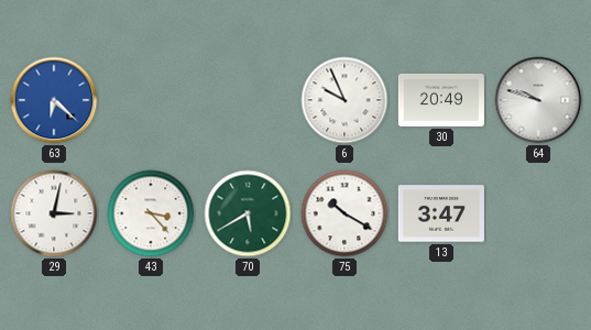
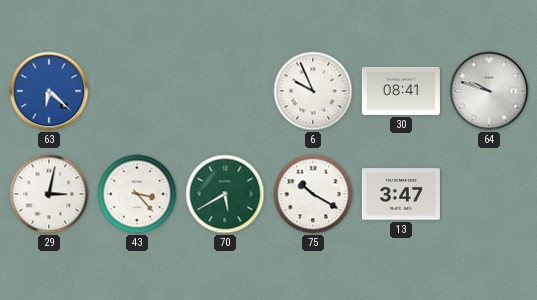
30: 20:49 -> 08:41
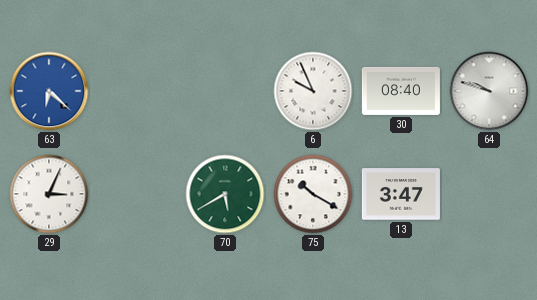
30: 08:41 -> 08:40
29: 3:02 -> 3:04
43: 3:23 -> none
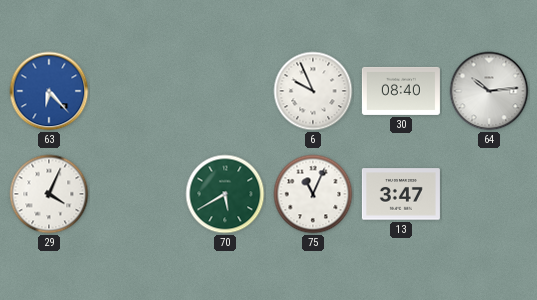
63: 6:22 -> 6:23
64: 9:48 -> 10:14
29: 3:04 -> 4:04
75: 10:20 -> 11:04
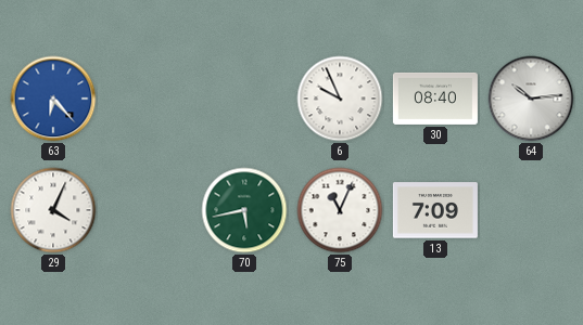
70: 5:40 -> 5:43
13: 3:47 -> 7:09
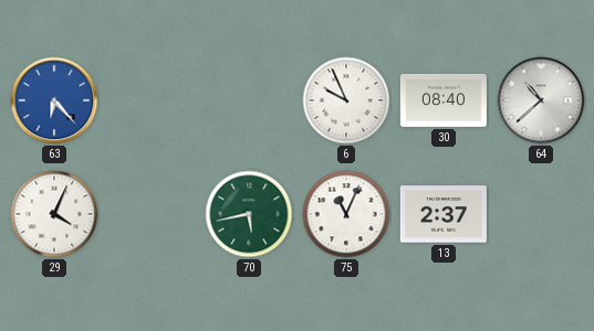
64: 10:14 -> 10:38
13: 7:09 -> 2:37
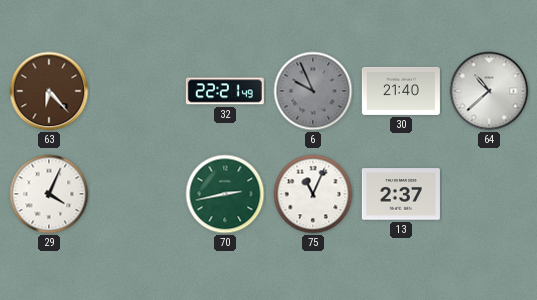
63 dial: blue -> brown
32: none -> 22:21
6 dial: white -> grey
30: 08:40 -> 21:40
70: 5:43 -> 2:43
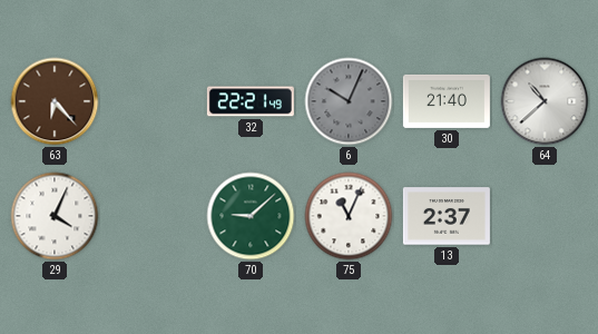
6: 9:56 -> 10:04
70: 2:43 -> 9:08
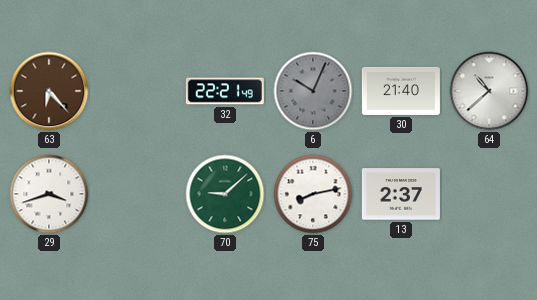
29: 4:04 -> 3:42
75: 11:04 -> 8:13
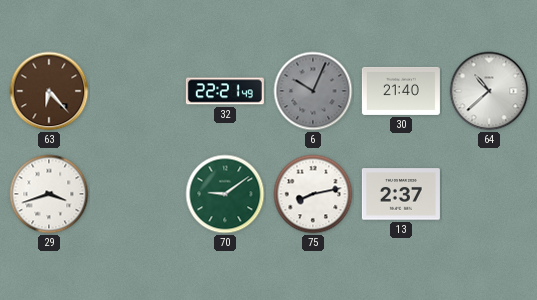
70: 9:08 -> 9:09
